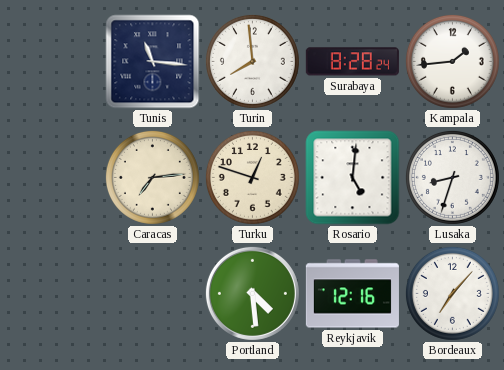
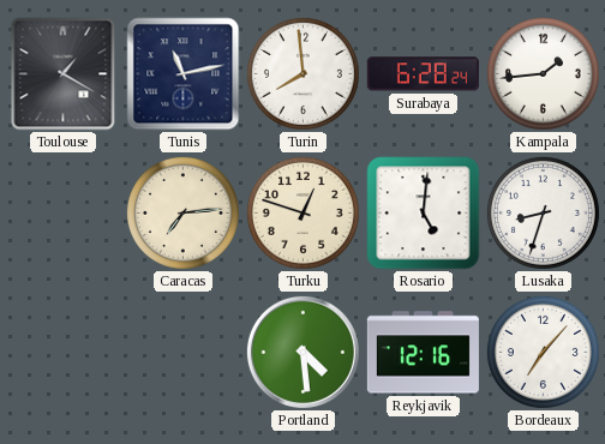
Toulouse: none -> 1:20
Tunis: 11:16 -> 11:13
Surabaya: 8:28 -> 6:28
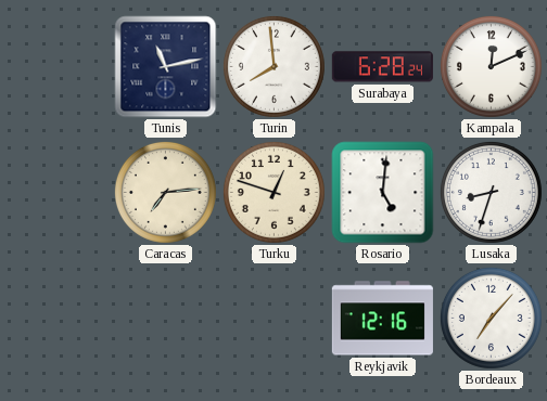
Toulouse: 1:20 -> none
Kampala: 1:44 -> 12:11
Portland: 4:29 -> none
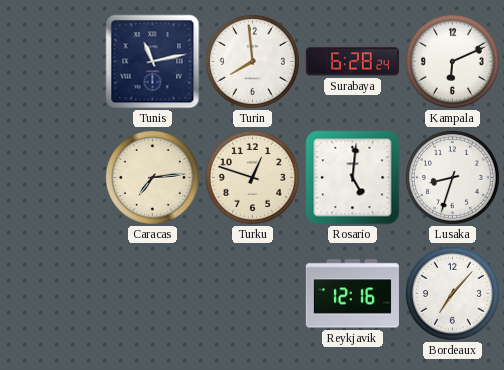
Kampala: 12:11 -> 6:11
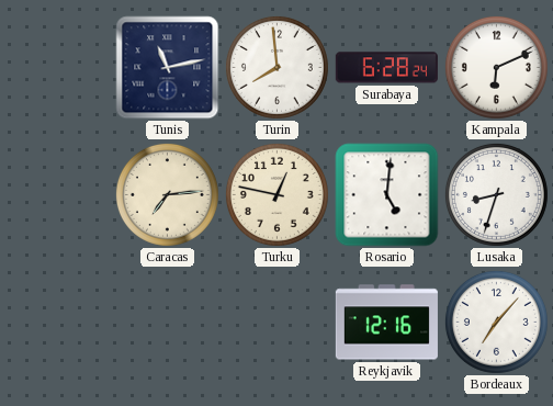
Turku: 12:48 -> 12:47
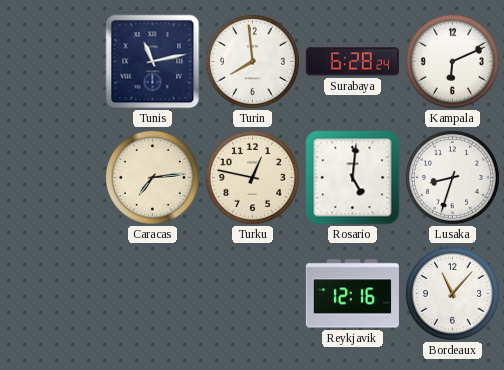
Bordeaux: 7:07 -> 11:07
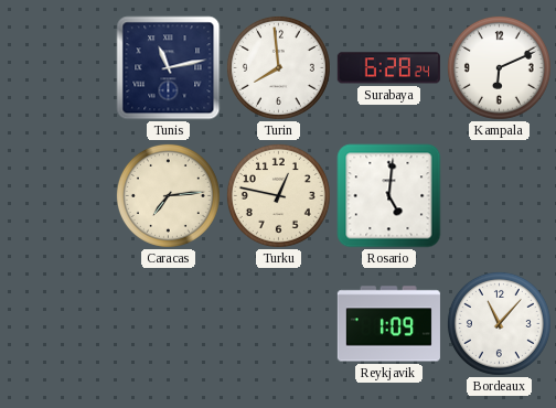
Lusaka: 8:33 -> none
Reykjavik: 12:16 -> 1:09
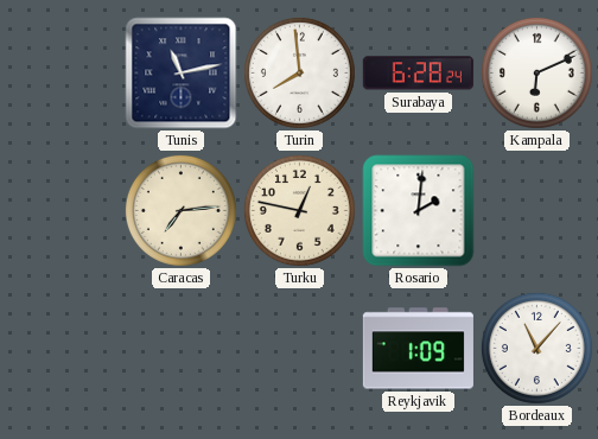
Rosario: 5:01 -> 2:01
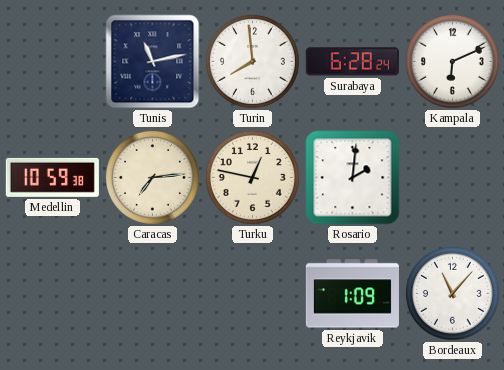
Medellin: none -> 10:59
